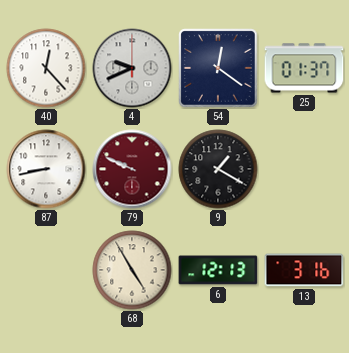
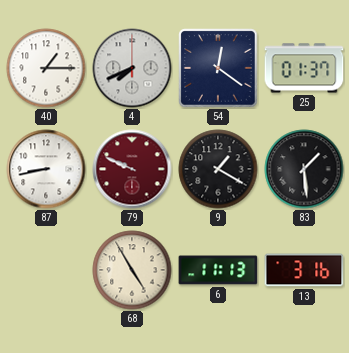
40: 12:23 -> 1:15
4: 9:41 -> 7:41
83: none -> 1:29
6: 12:13 -> 11:13
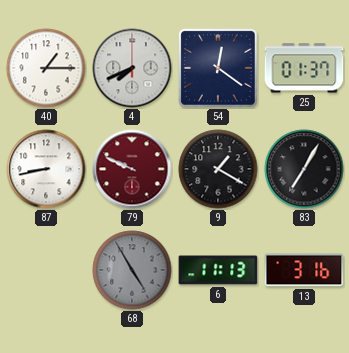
83: 1:29 -> 7:05
68 dial: cream -> grey
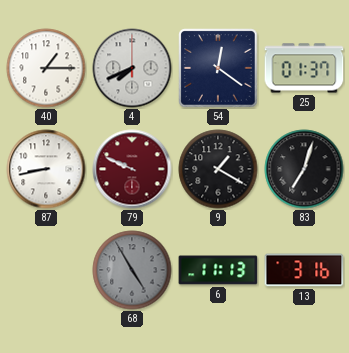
83: 7:05 -> 7:03
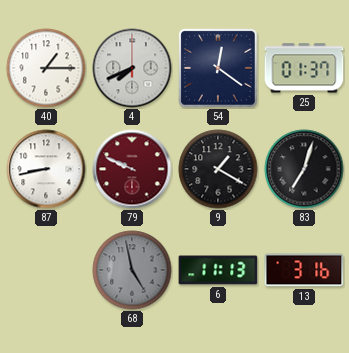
68: 4:55 -> 4:58
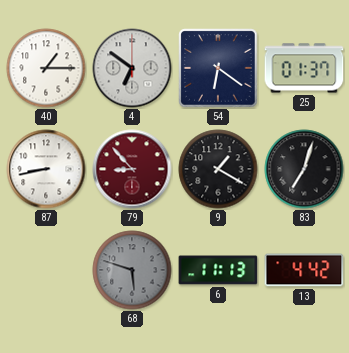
4: 7:41 -> 6:51
54: 12:21 -> 6:21
79: 9:49 -> 8:53
68: 4:58 -> 5:48
13: 3:16 -> 4:42
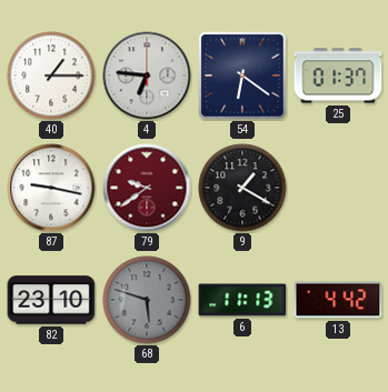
4: 6:51 -> 6:46
87: 8:43 -> 9:17
79: 8:53 -> 9:39
83: 7:03 -> none
82: none -> 23:10
